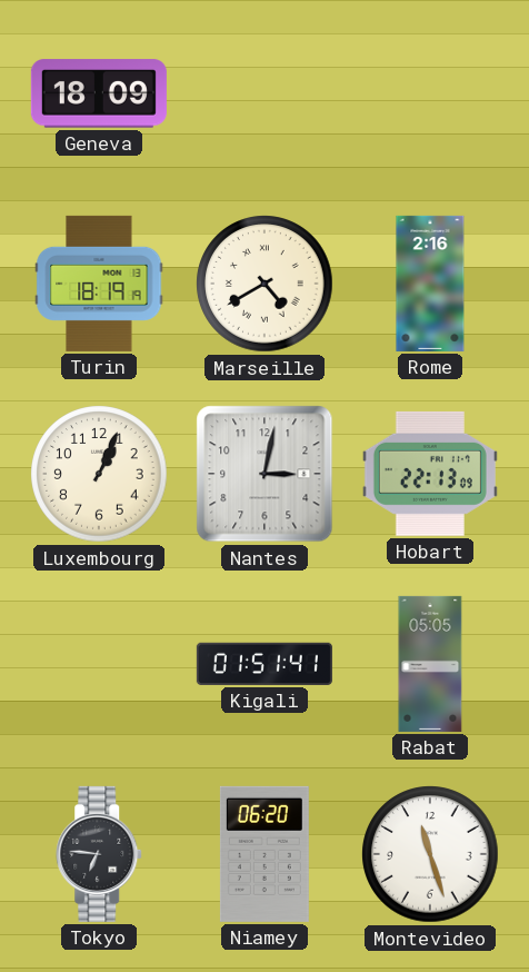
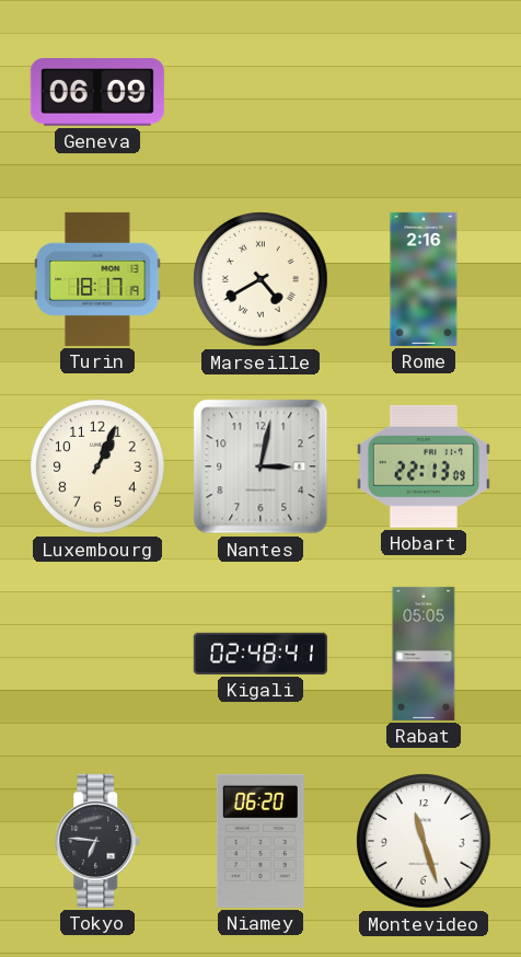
Geneva: 18:09 -> 06:09
Turin: 18:19 -> 18:17
Kigali: 01:51 -> 02:48
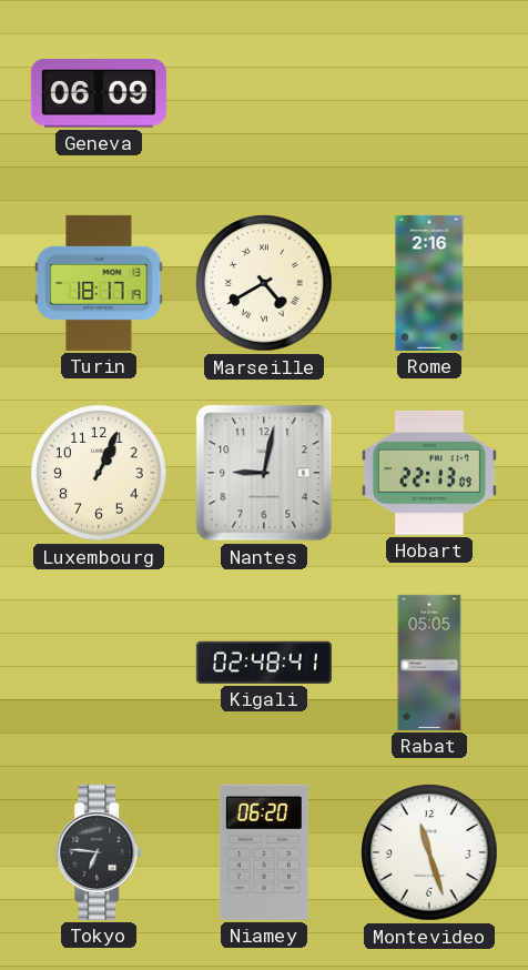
Nantes: 3:02 -> 9:02
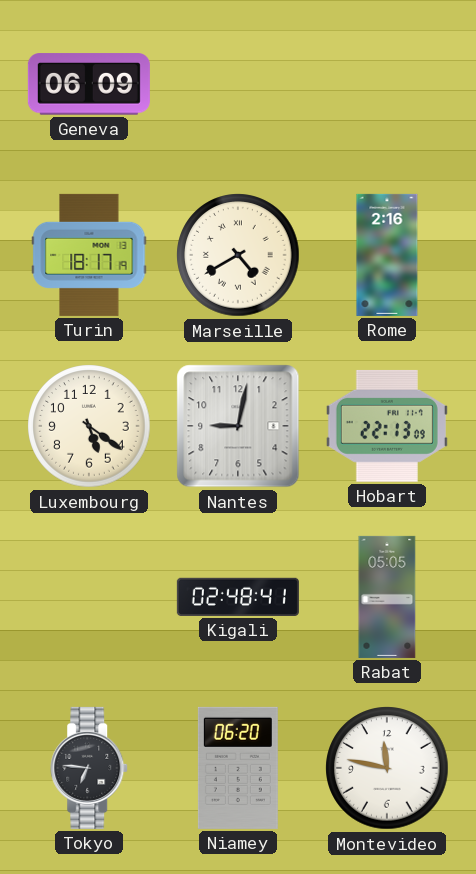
Luxembourg: 1:04 -> 5:21
Montevideo: 11:27 -> 11:47
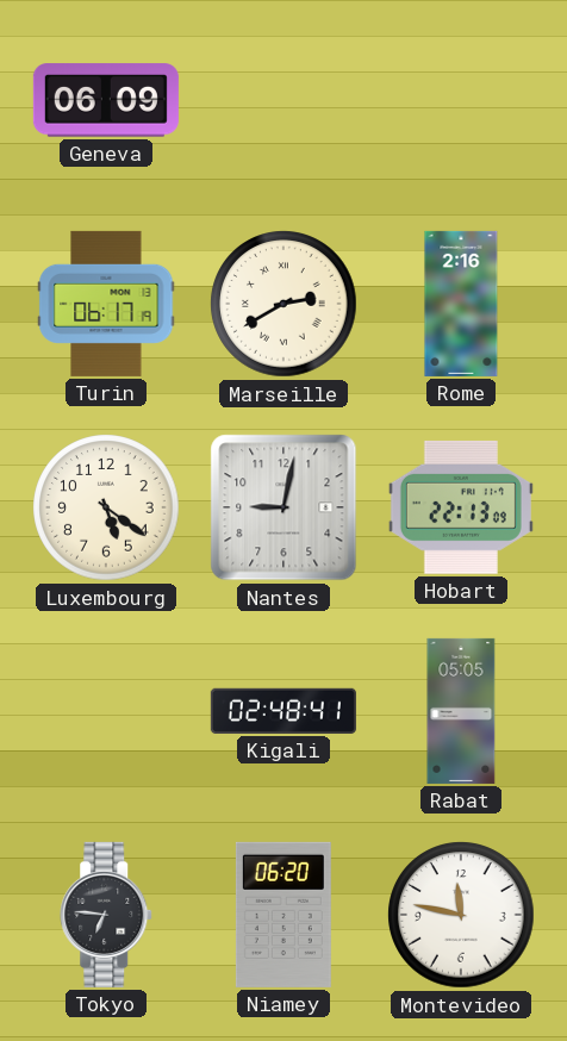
Turin: 18:17 -> 06:17
Marseille: 4:40 -> 2:40
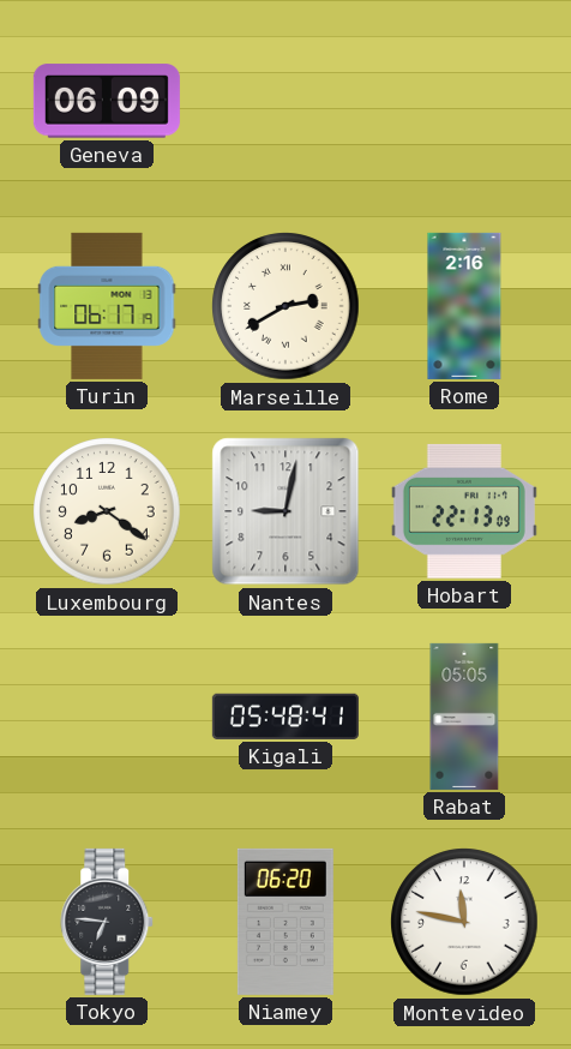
Luxembourg: 5:21 -> 8:21
Kigali: 02:48 -> 05:48
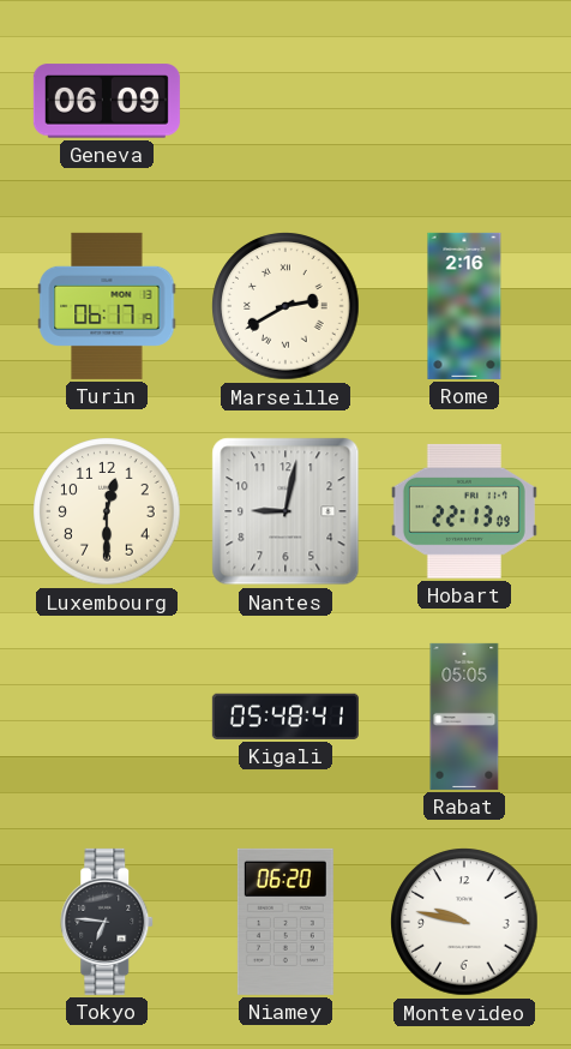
Luxembourg: 8:21 -> 12:30
Montevideo: 11:47 -> 9:47
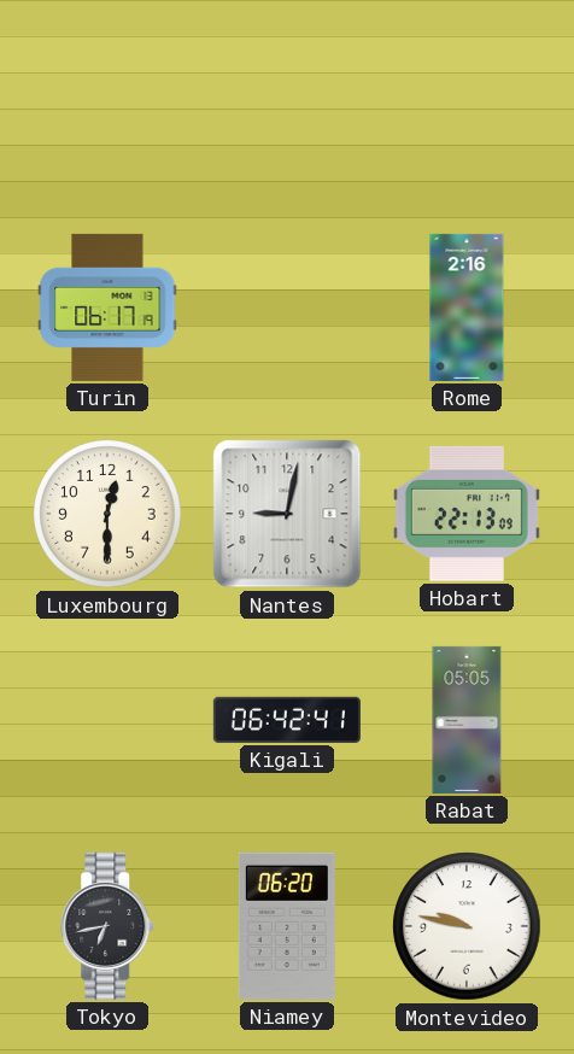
Geneva: 06:09 -> none
Marseille: 2:40 -> none
Kigali: 05:48 -> 06:42
Tokyo: 6:46 -> 6:43
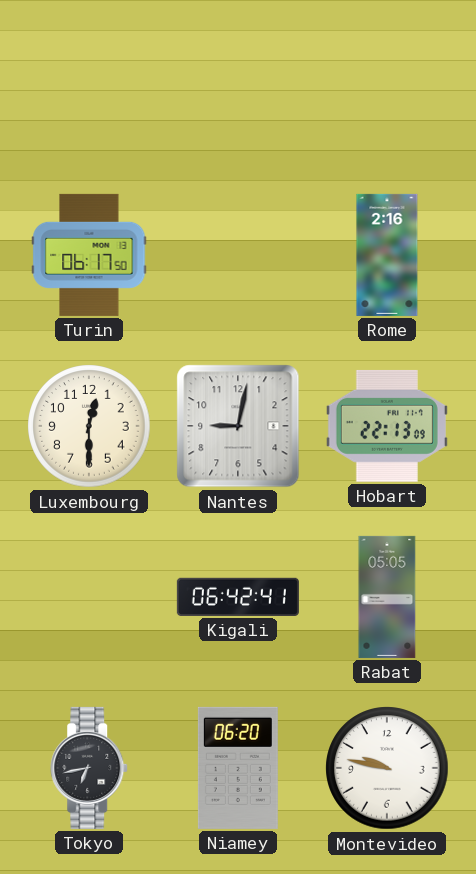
Turin: 06:17:19 -> 06:17:50
